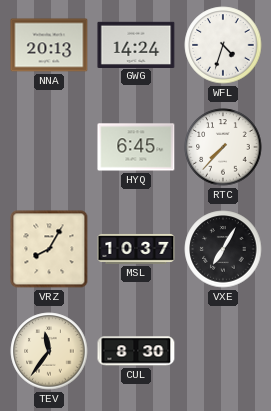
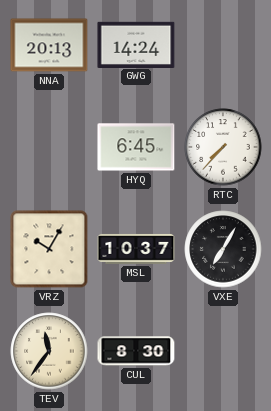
WFL: 4:33 -> none
VRZ: 8:05 -> 10:05
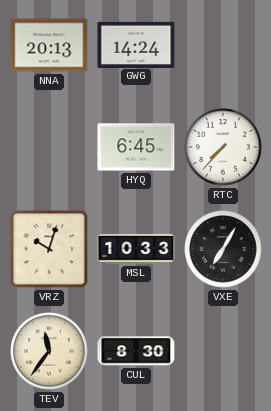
VRZ: 10:05 -> 10:03
MSL: 10:37 -> 10:33
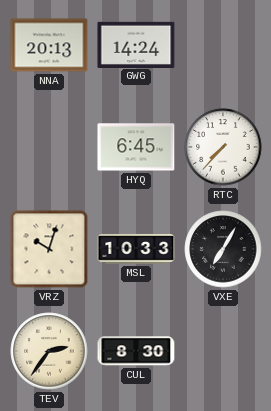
TEV: 11:36 -> 2:36
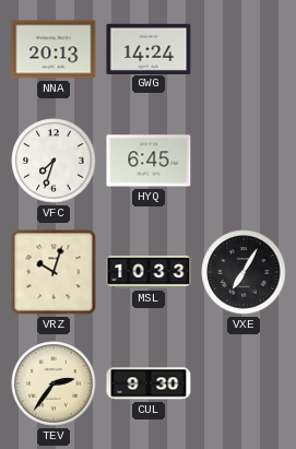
VFC: none -> 7:33
RTC: 7:37 -> none
CUL: 8:30 -> 9:30
